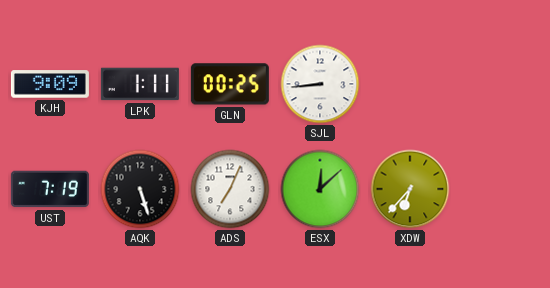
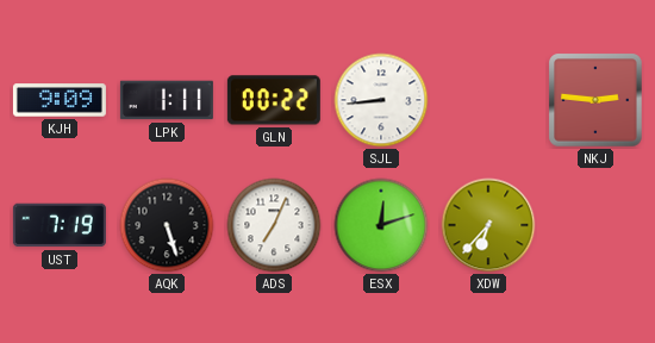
GLN: 00:25 -> 00:22
NKJ: none -> 2:46
ESX: 12:08 -> 12:12
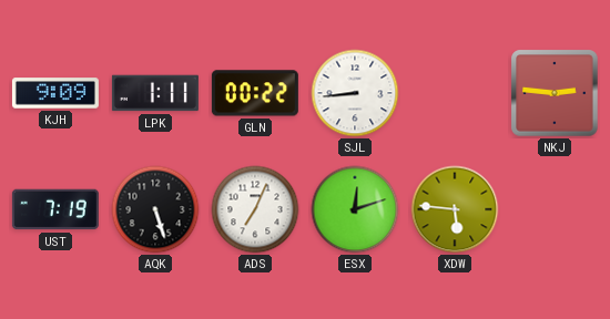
XDW: 6:37 -> 5:46
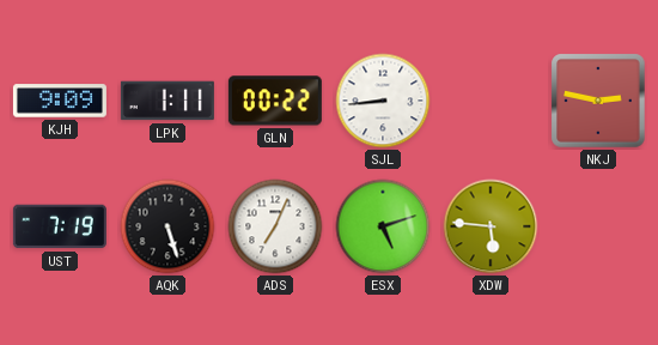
NKJ: 2:46 -> 2:47
ESX: 12:12 -> 5:12
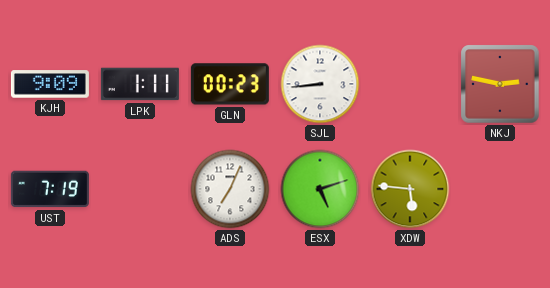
GLN: 00:22 -> 00:23
AQK: 5:27 -> none
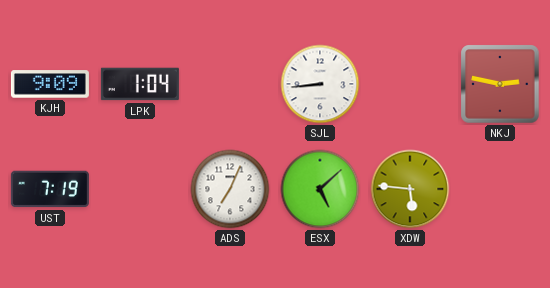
LPK: 1:11 -> 1:04
GLN: 00:23 -> none
ESX: 5:12 -> 5:08
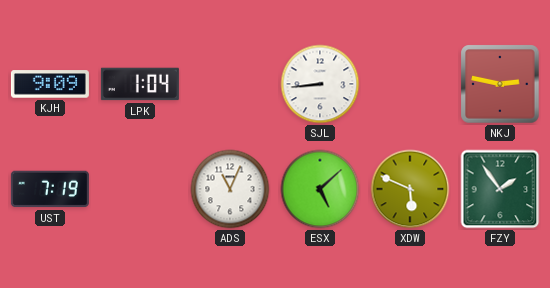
ADS: 7:04 -> 11:04
XDW: 5:46 -> 5:49
FZY: none -> 1:54
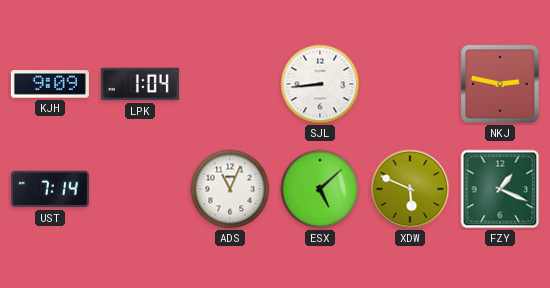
UST: 7:19 -> 7:14
FZY: 1:54 -> 1:19
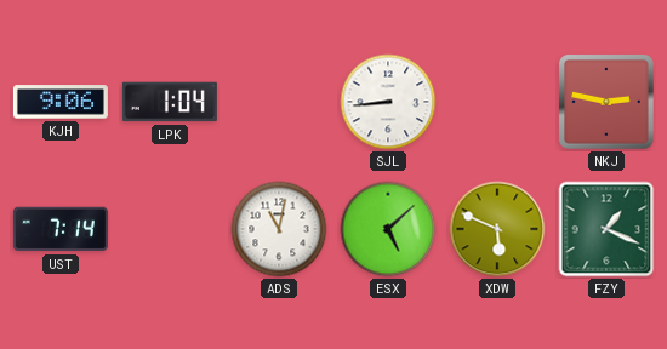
KJH: 9:09 -> 9:06
ADS: 11:04 -> 11:02
